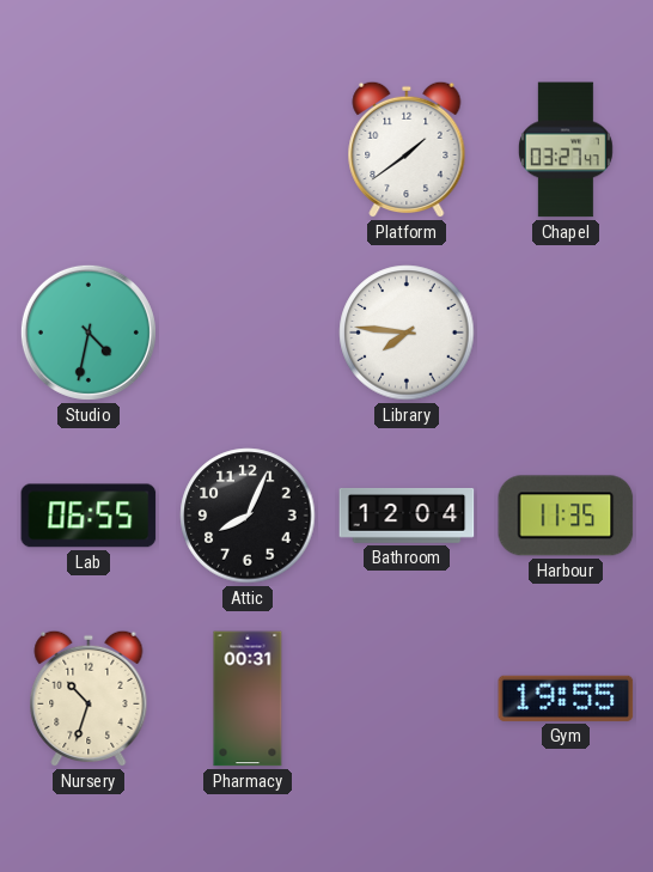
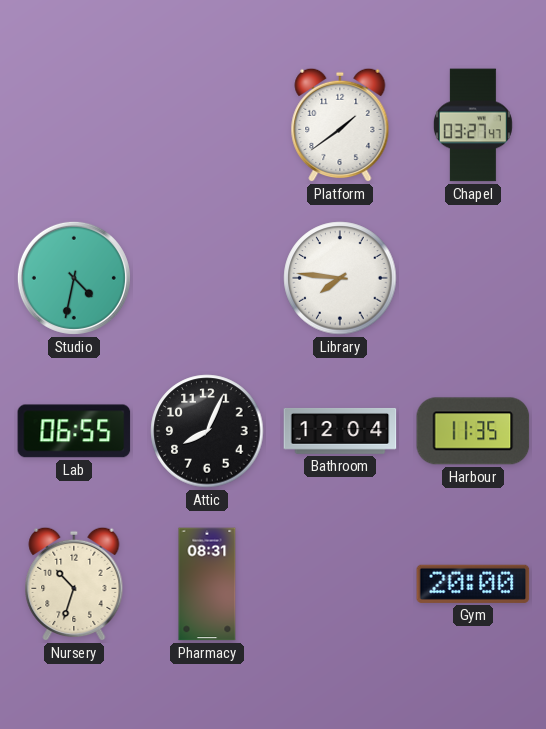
Pharmacy: 00:31 -> 08:31
Gym: 19:55 -> 20:00
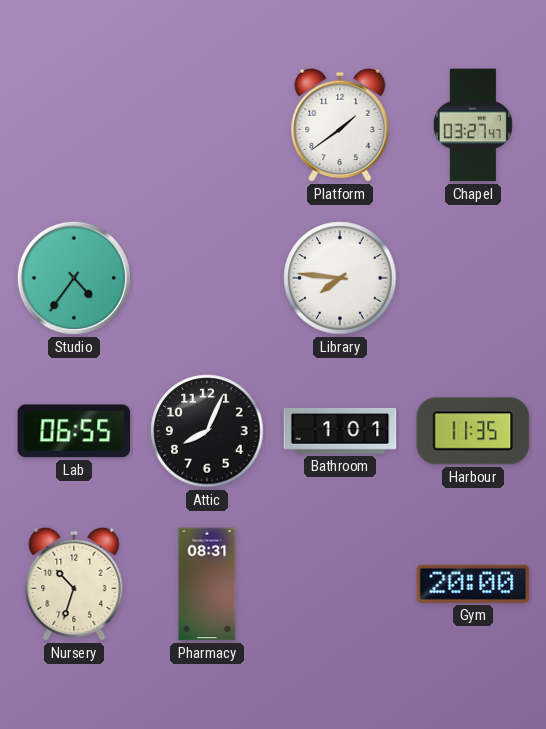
Studio: 4:32 -> 4:36
Bathroom: 12:04 -> 1:01
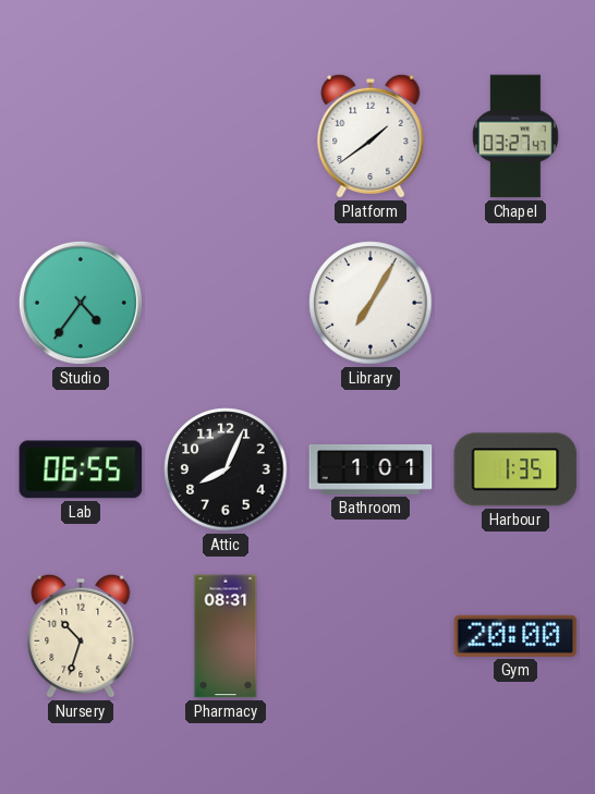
Library: 7:46 -> 7:05
Harbour: 11:35 -> 1:35
